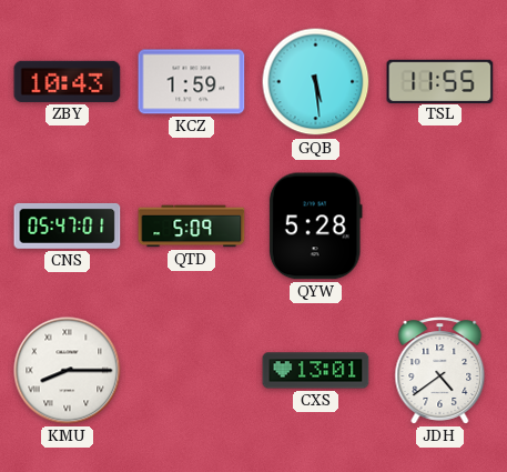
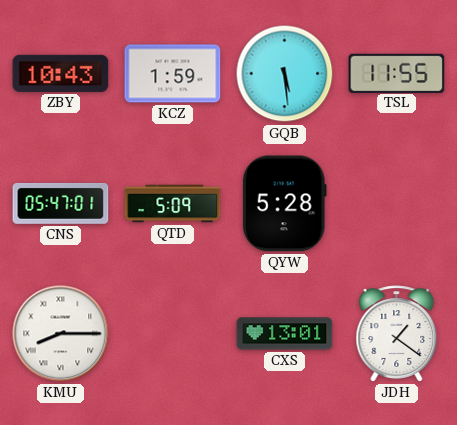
JDH: 4:39 -> 1:21
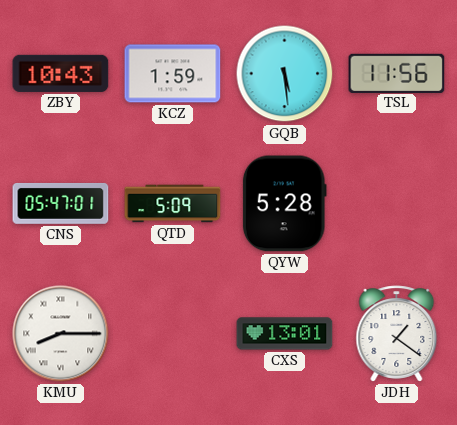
TSL: 11:55 -> 11:56
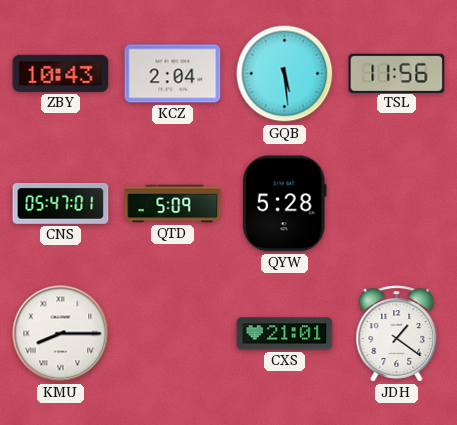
KCZ: 1:59 -> 2:04
CXS: 13:01 -> 21:01
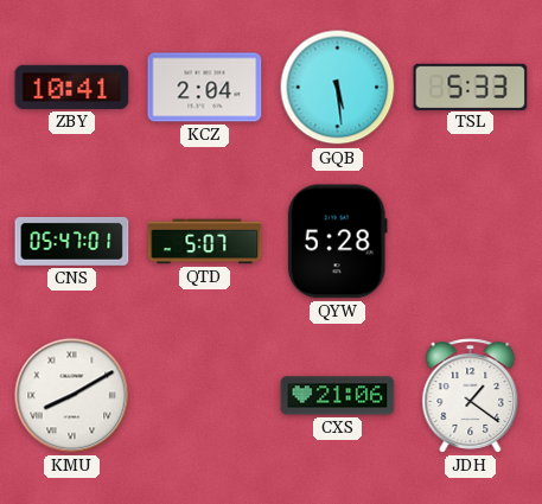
ZBY: 10:43 -> 10:41
TSL: 11:56 -> 5:33
QTD: 5:09 -> 5:07
KMU: 8:15 -> 8:10
CXS: 21:01 -> 21:06
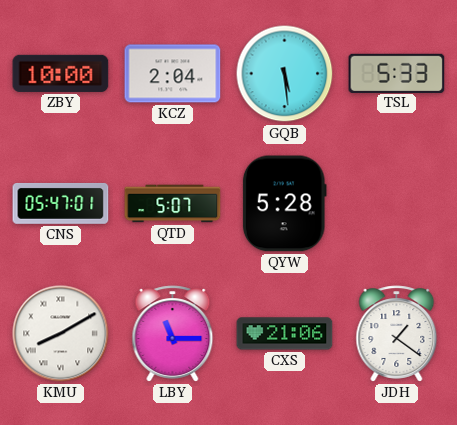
ZBY: 10:41 -> 10:00
LBY: none -> 11:15
